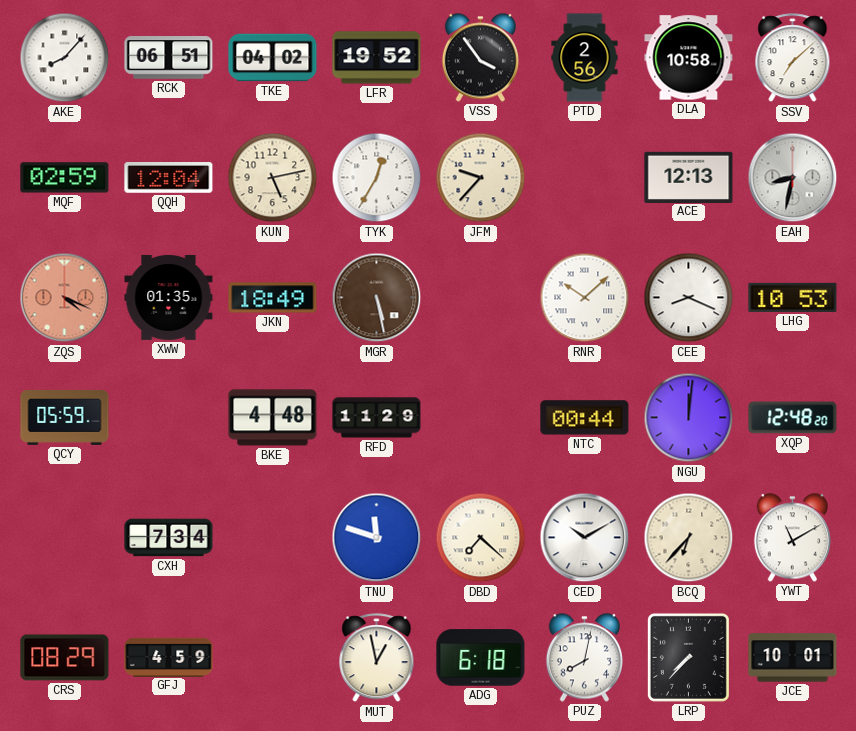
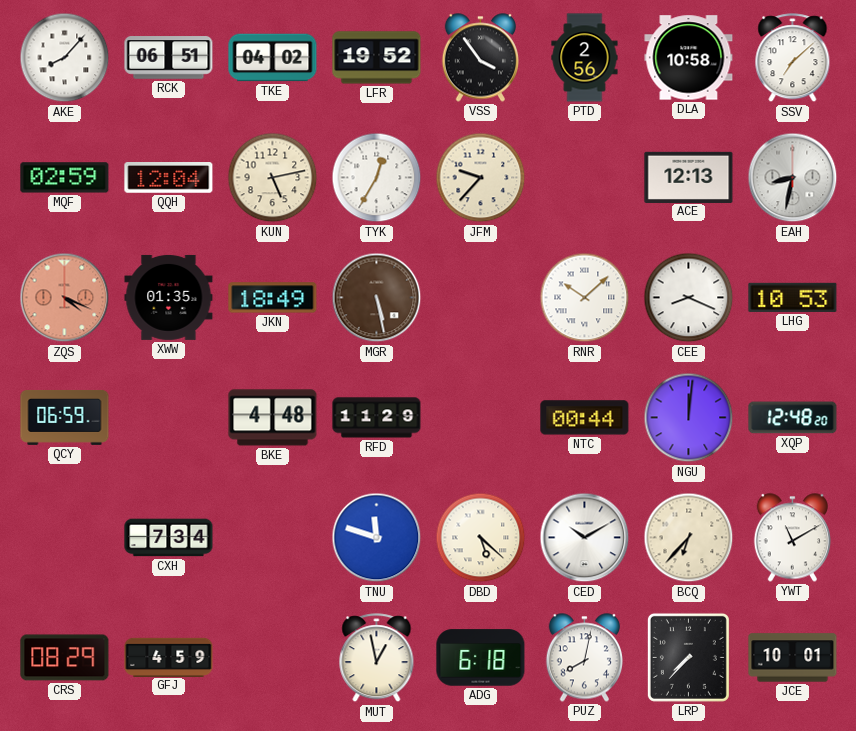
QCY: 05:59 -> 06:59
DBD: 7:22 -> 5:22
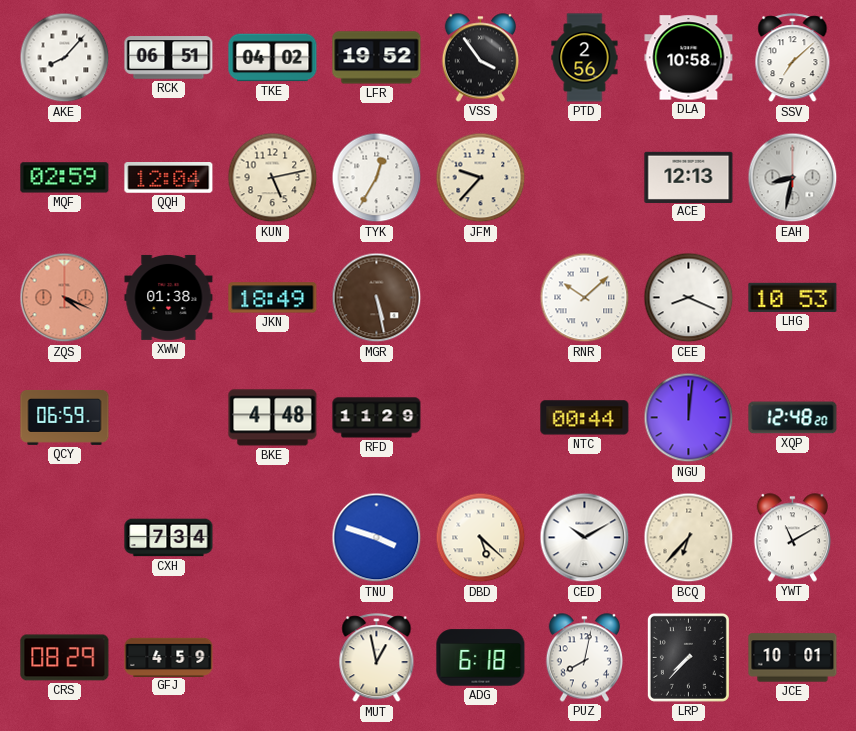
XWW: 01:35 -> 01:38
TNU: 11:48 -> 3:48
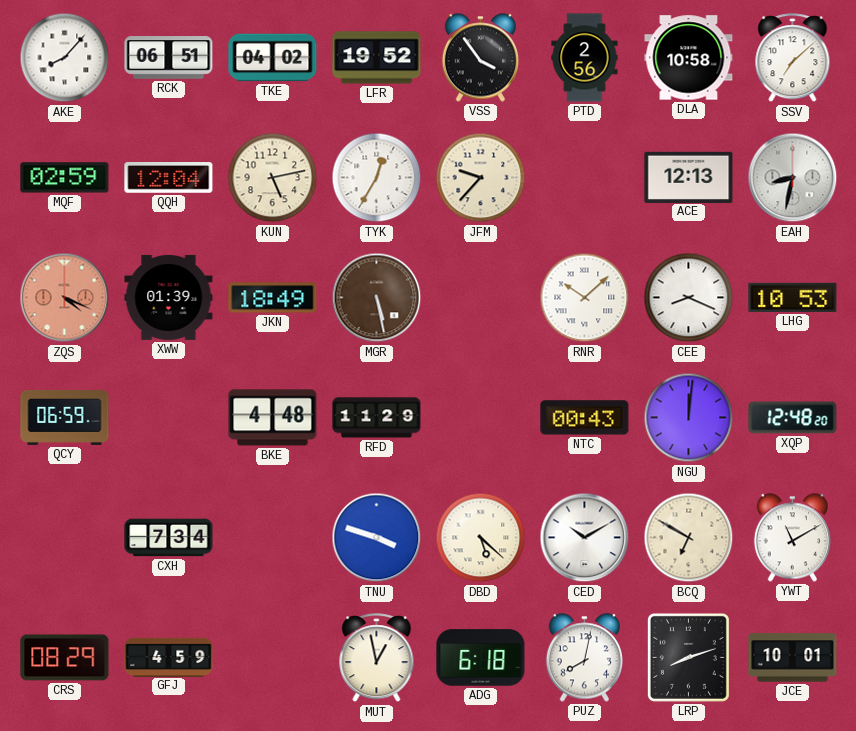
XWW: 01:38 -> 01:39
NTC: 00:44 -> 00:43
BCQ: 6:37 -> 6:50
LRP: 7:37 -> 8:12
